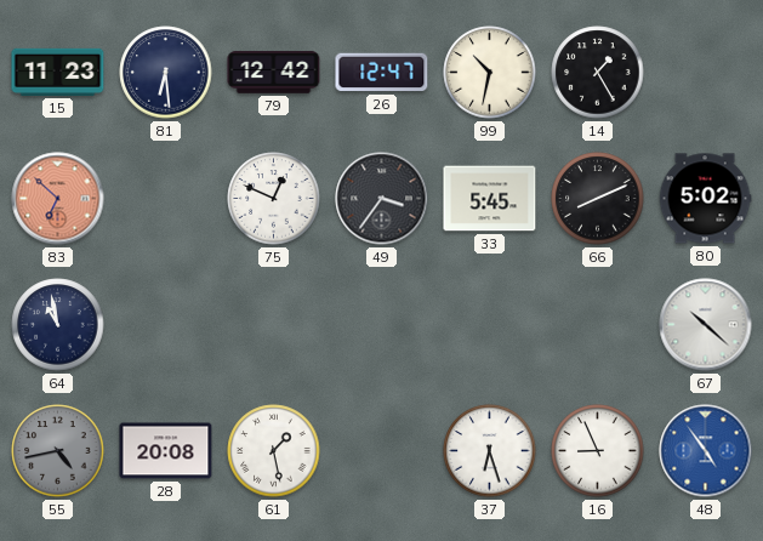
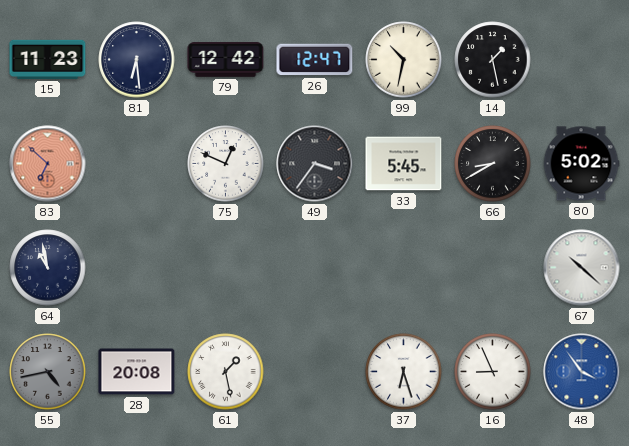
14: 1:25 -> 1:28
66: 8:11 -> 8:40
48: 4:54 -> 3:54
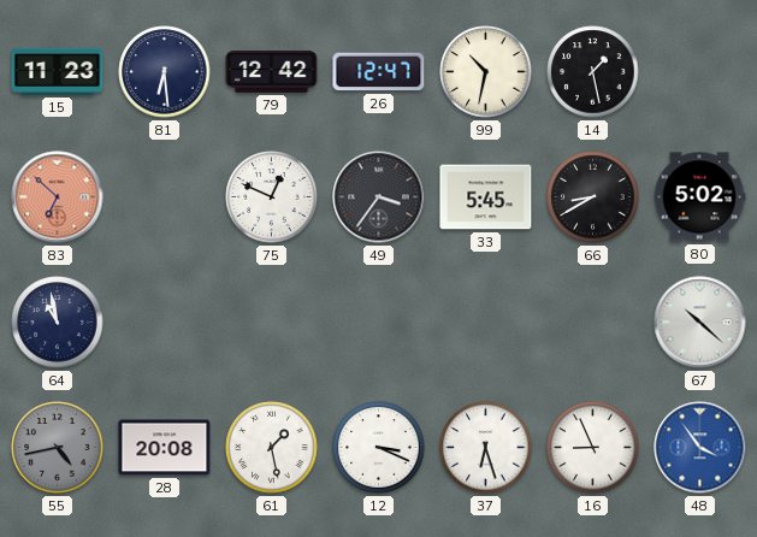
12: none -> 3:19
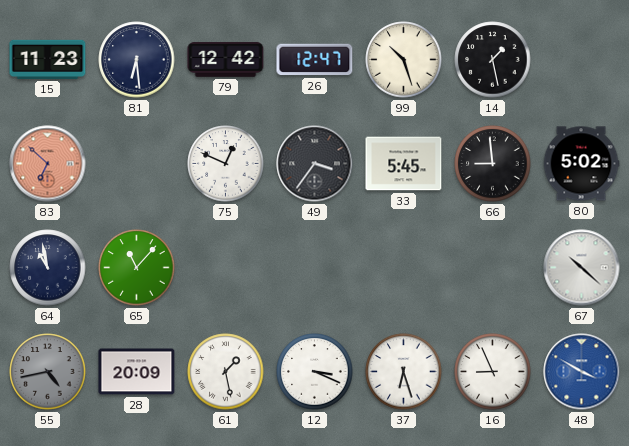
99: 10:32 -> 10:27
66: 8:40 -> 8:59
65: none -> 11:07
28: 20:08 -> 20:09
48: 3:54 -> 3:50
